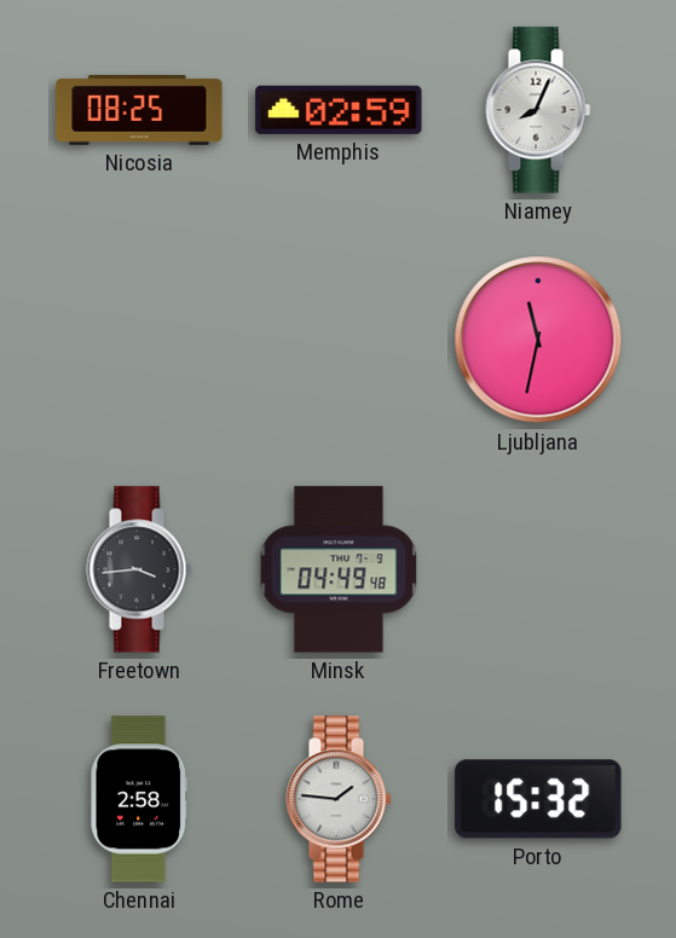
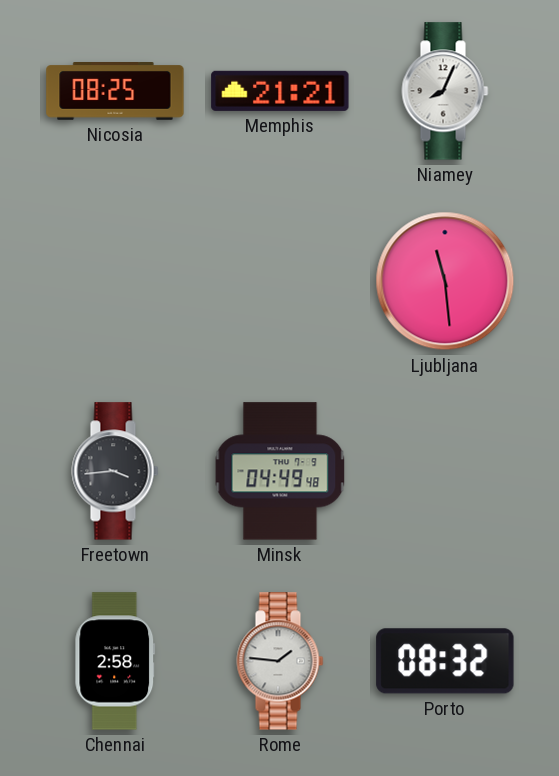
Memphis: 02:59 -> 21:21
Ljubljana: 11:32 -> 11:29
Porto: 15:32 -> 08:32
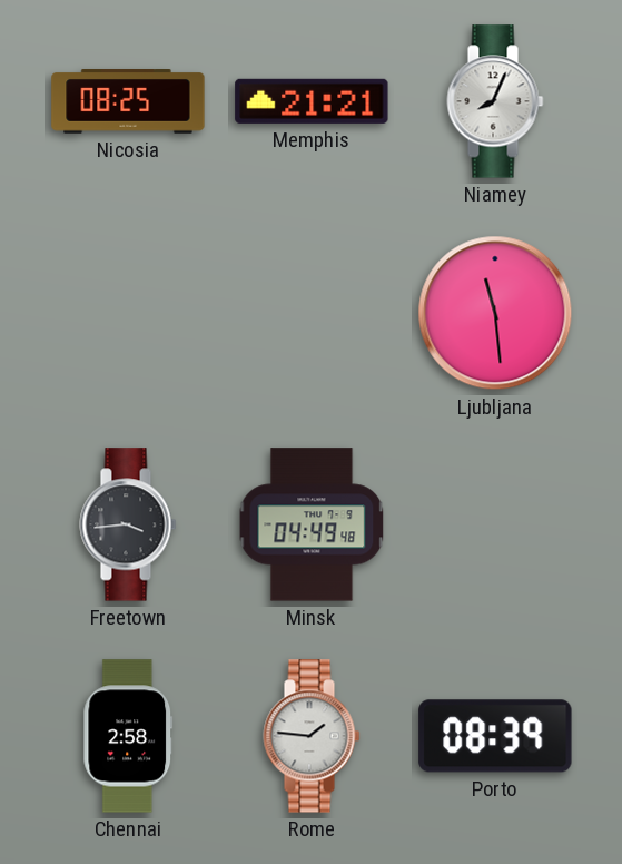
Porto: 08:32 -> 08:39
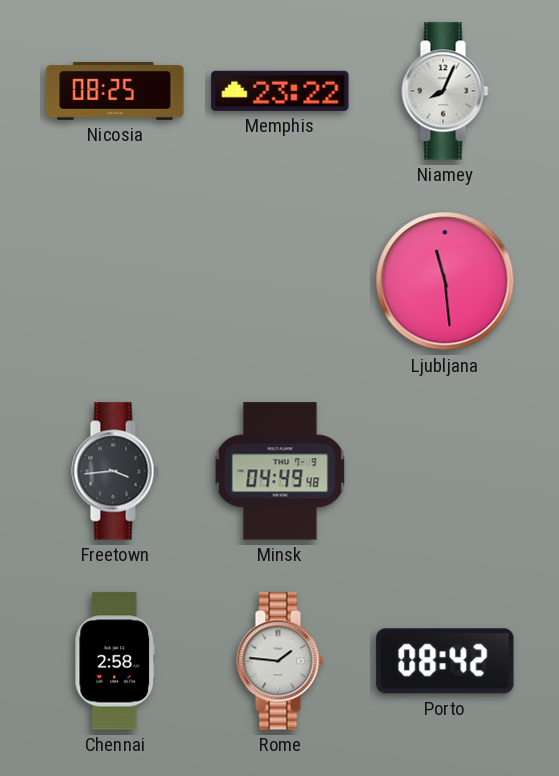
Memphis: 21:21 -> 23:22
Porto: 08:39 -> 08:42
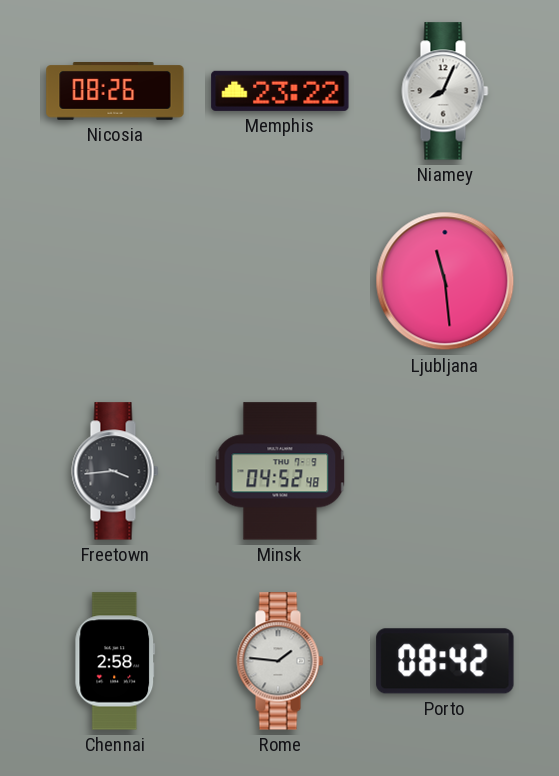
Nicosia: 08:25 -> 08:26
Minsk: 04:49 -> 04:52
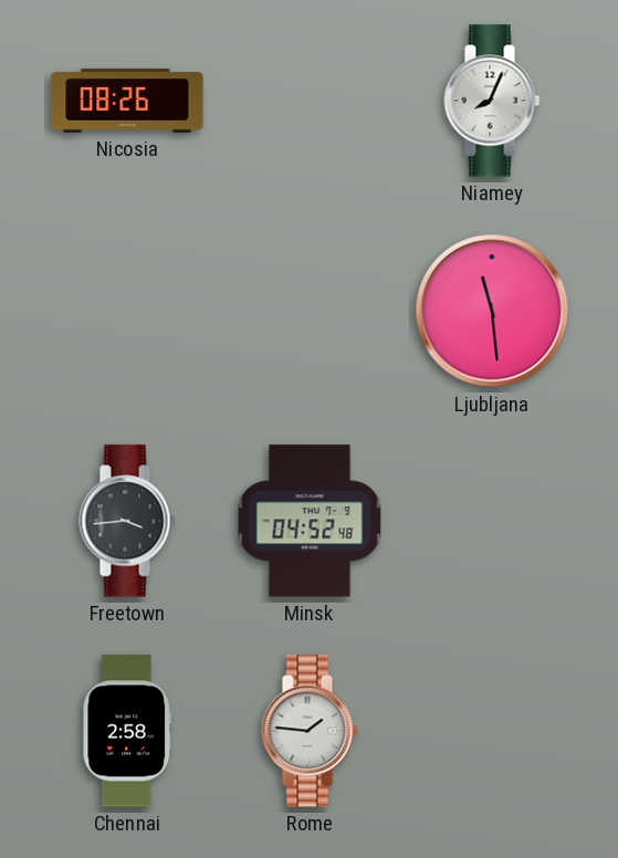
Memphis: 23:22 -> none
Porto: 08:42 -> none
